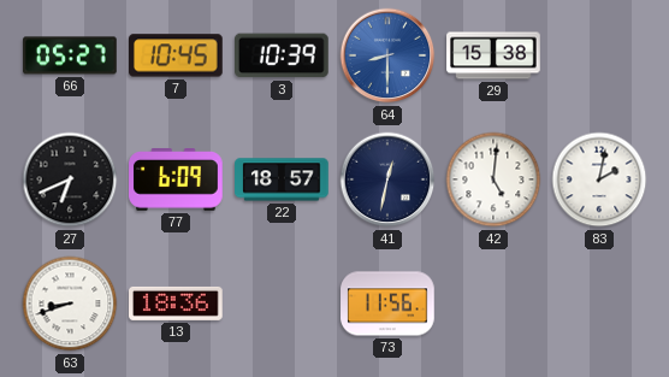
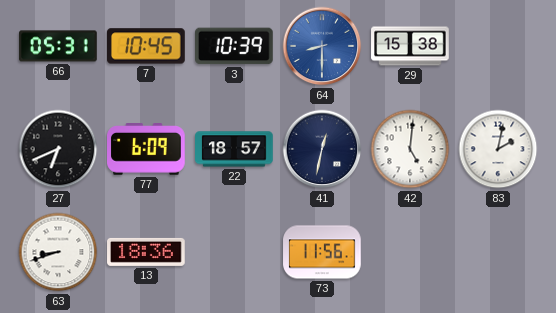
66: 05:27 -> 05:31
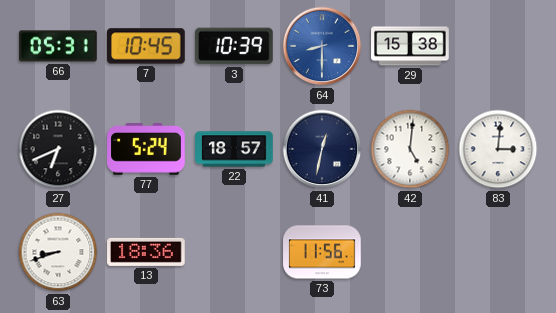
77: 6:09 -> 5:24
83: 2:02 -> 3:01
